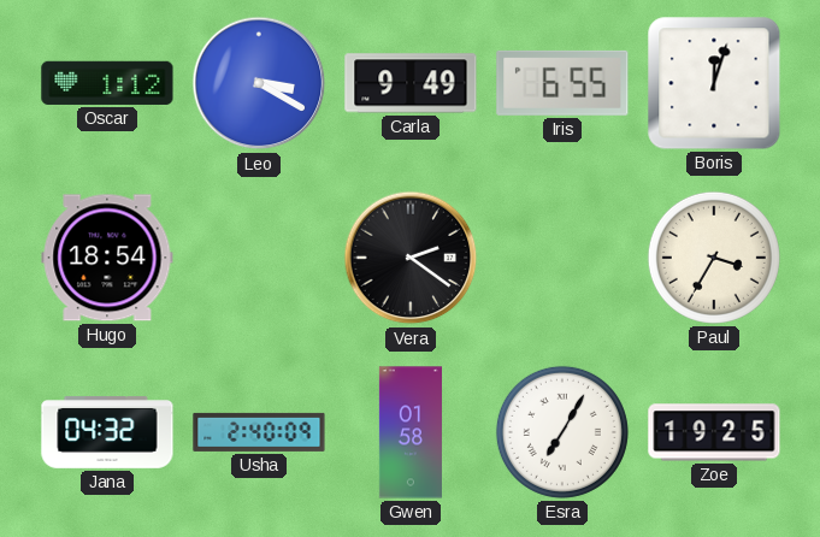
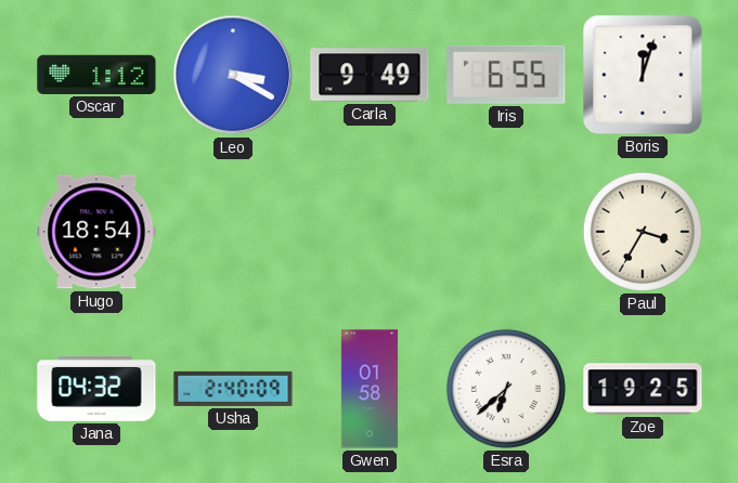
Vera: 2:21 -> none
Esra: 7:05 -> 6:38
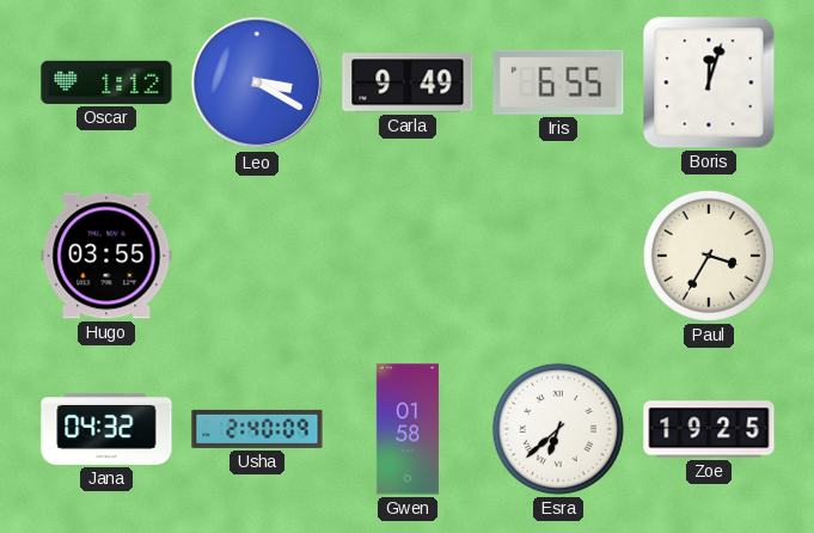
Hugo: 18:54 -> 03:55
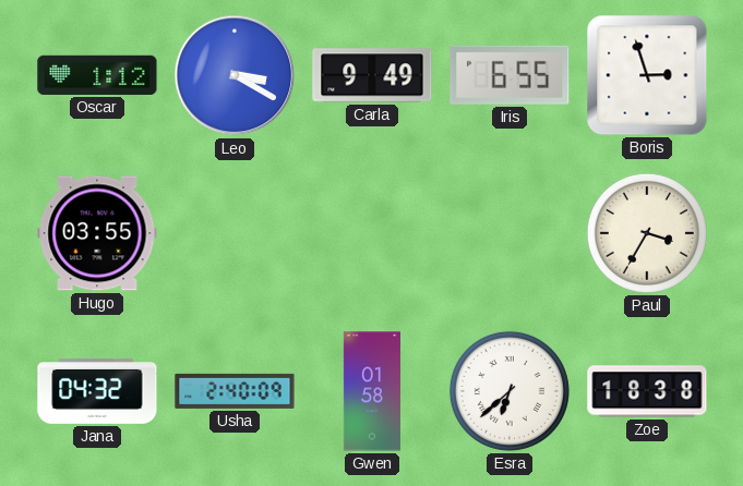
Boris: 12:03 -> 2:57
Zoe: 19:25 -> 18:38
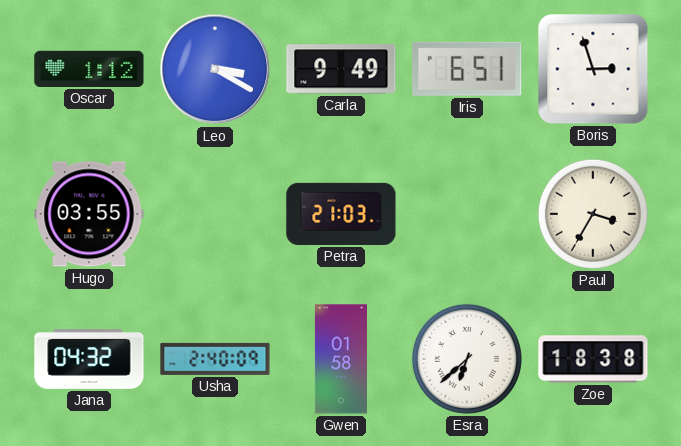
Iris: 6:55 -> 6:51
Petra: none -> 21:03
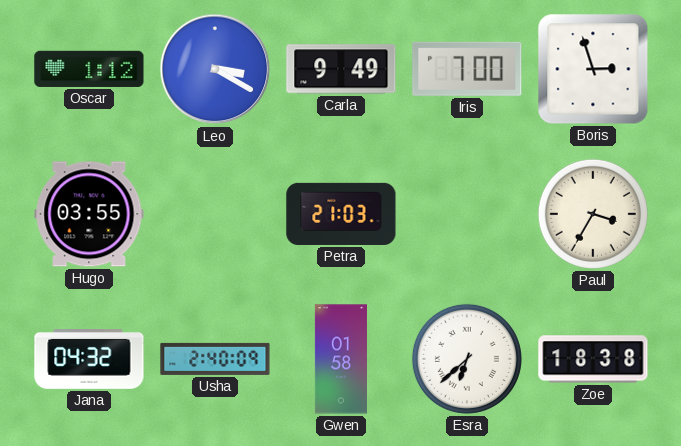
Iris: 6:51 -> 7:00
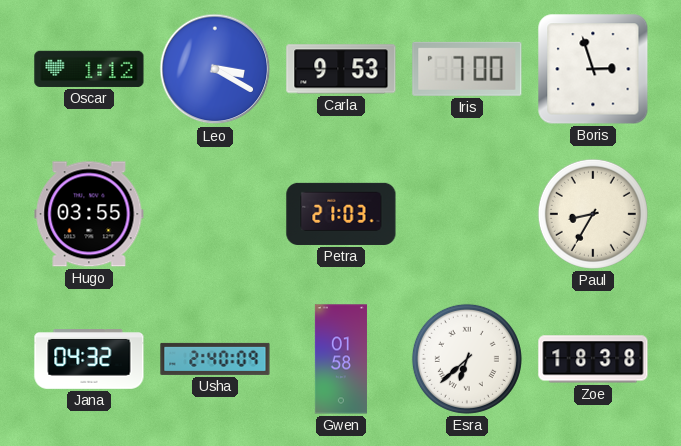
Carla: 9:49 -> 9:53
Paul: 3:35 -> 8:35
